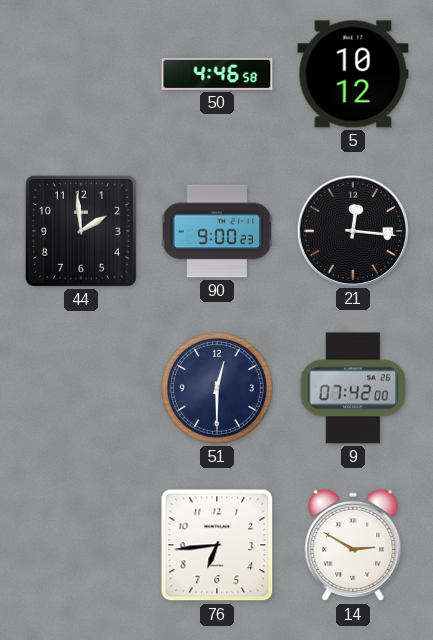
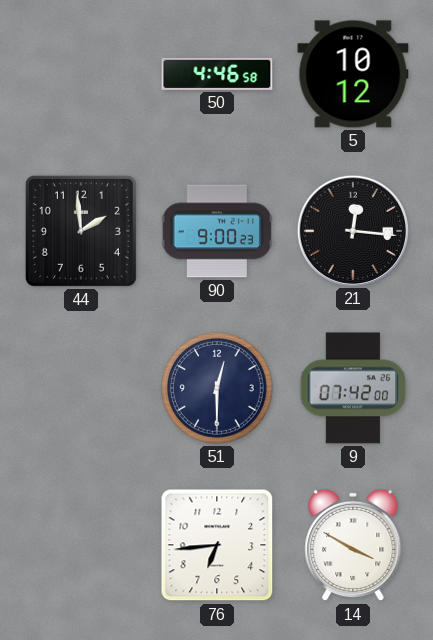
14: 2:50 -> 3:50
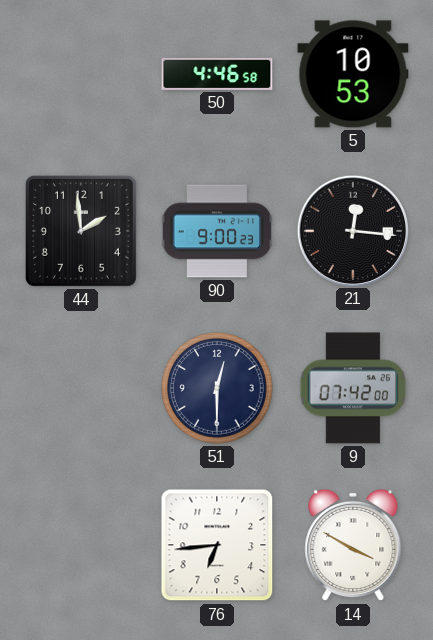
5: 10:12 -> 10:53
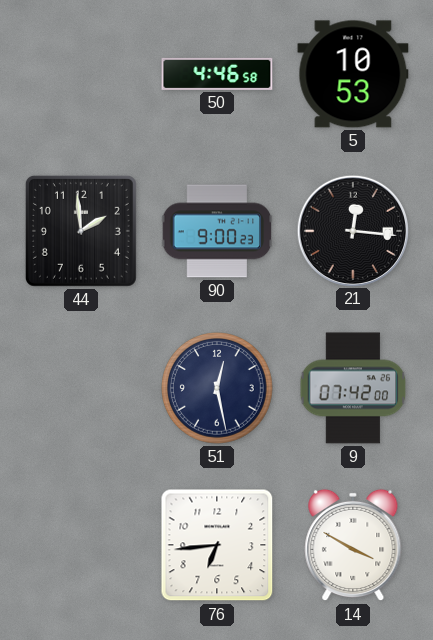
51: 12:30 -> 12:28
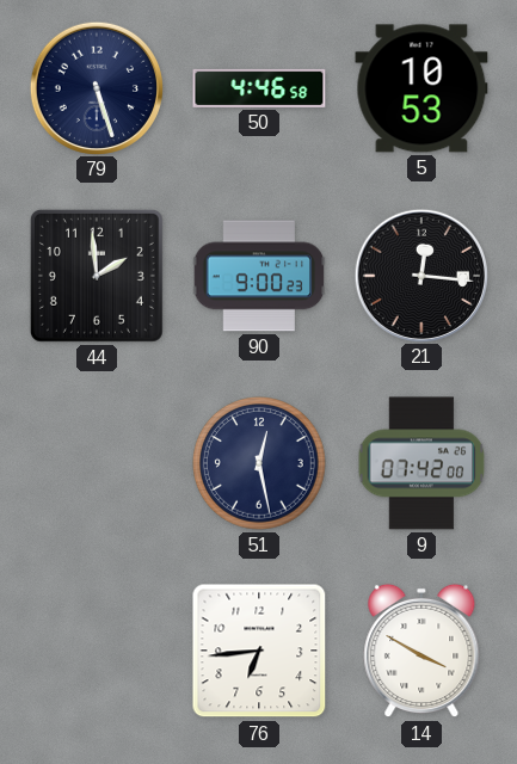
79: none -> 5:27
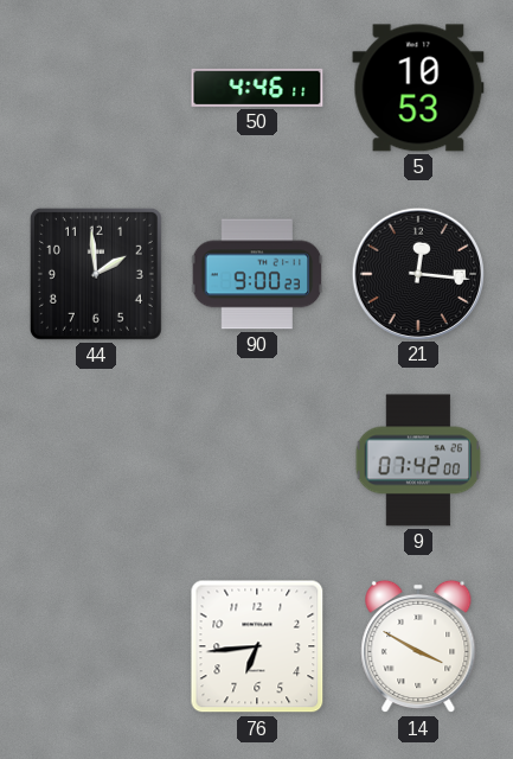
79: 5:27 -> none
50: 4:46:58 -> 4:46:11
51: 12:28 -> none
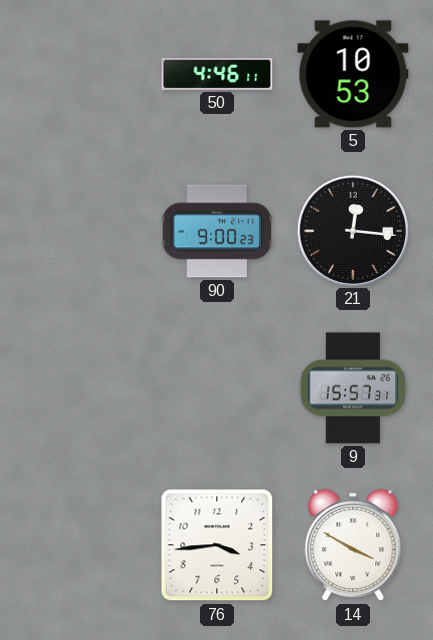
44: 1:59 -> none
9: 07:42 -> 15:57
76: 6:44 -> 3:44
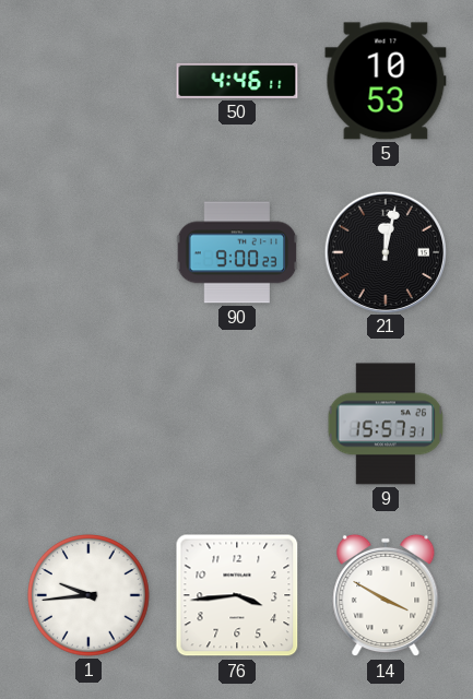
21: 12:16 -> 12:02
1: none -> 9:44
